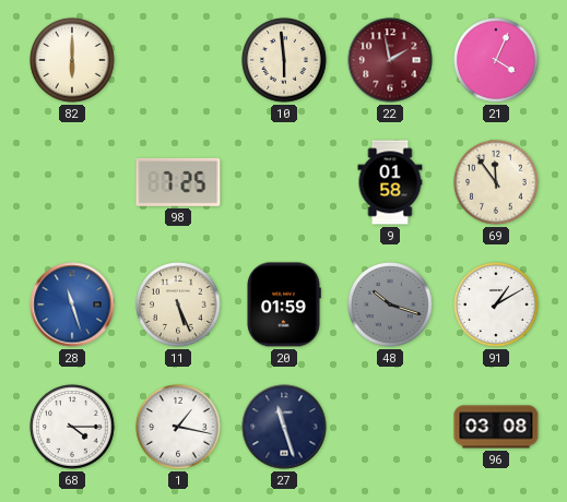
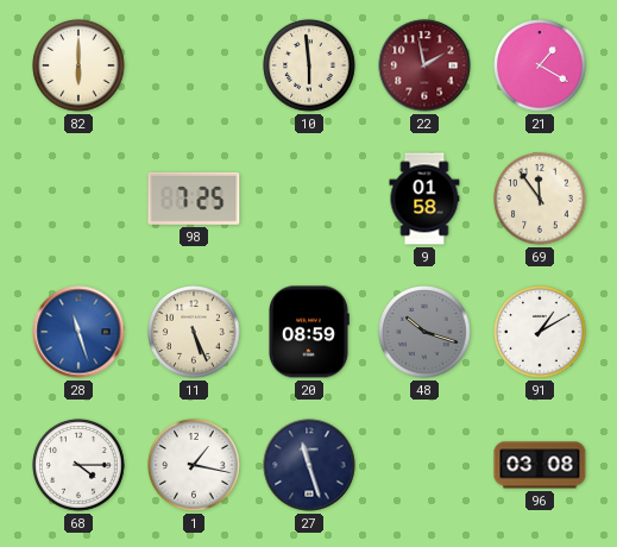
21: 4:04 -> 1:20
20: 01:59 -> 08:59
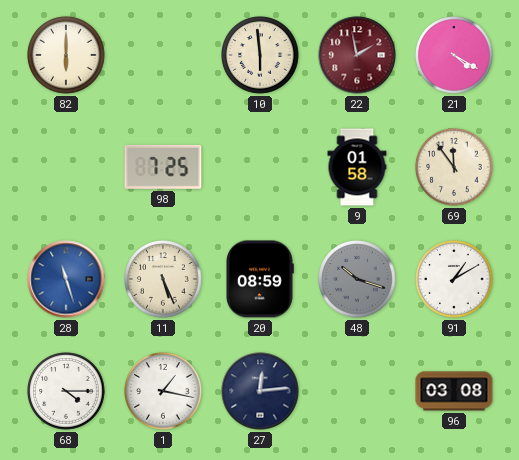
21: 1:20 -> 4:20
27: 11:27 -> 12:14
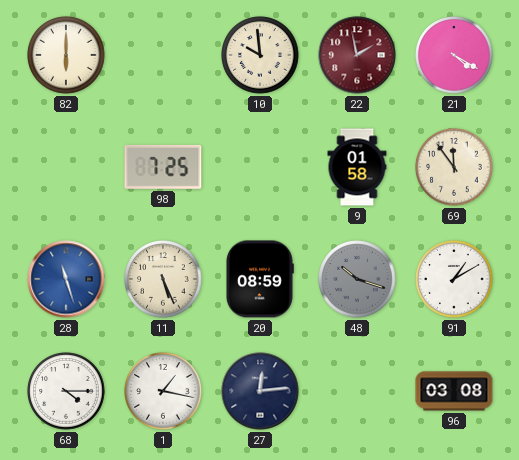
10: 5:59 -> 9:59
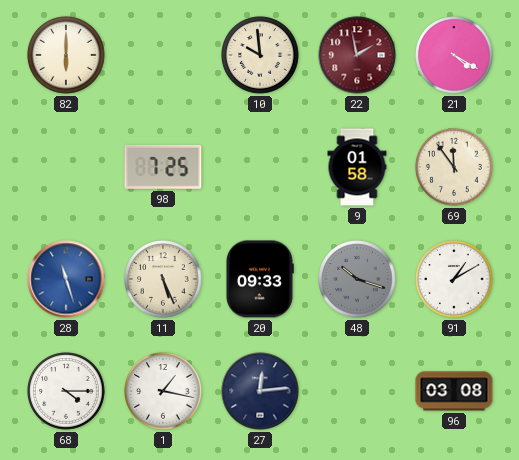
20: 08:59 -> 09:33
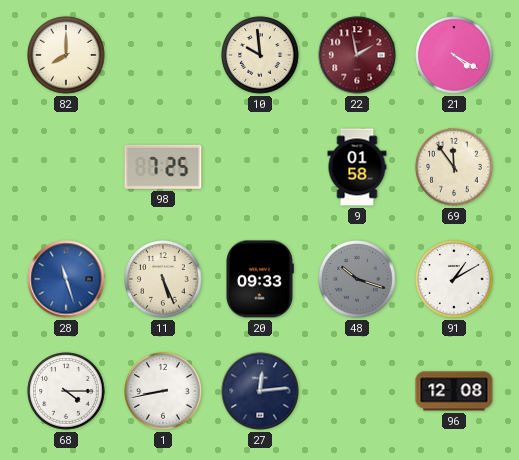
82: 6:00 -> 8:00
1: 1:17 -> 8:43
96: 03:08 -> 12:08
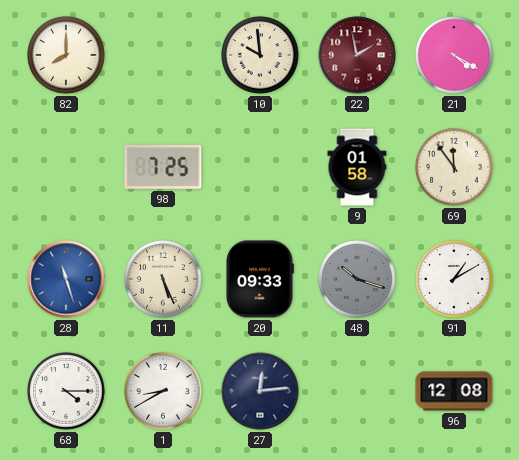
1: 8:43 -> 8:40
